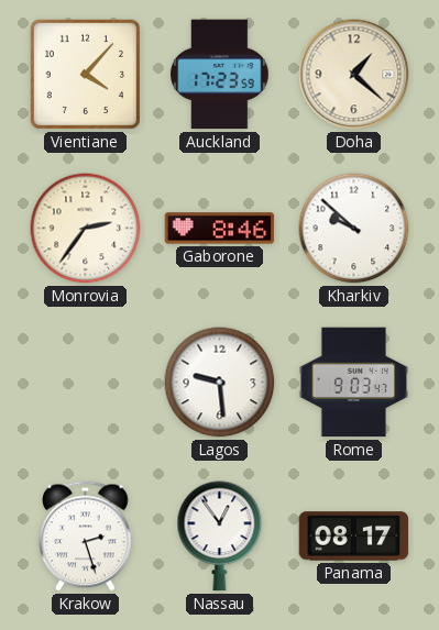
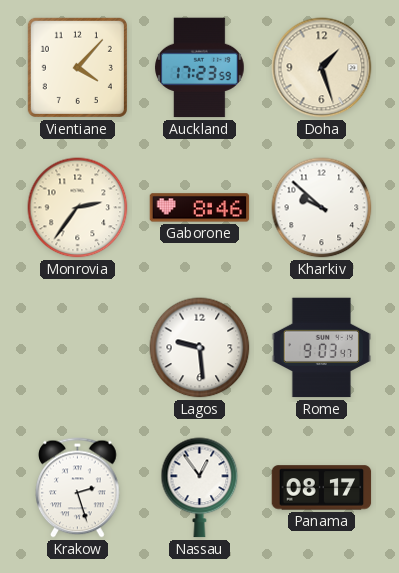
Doha: 1:22 -> 1:27
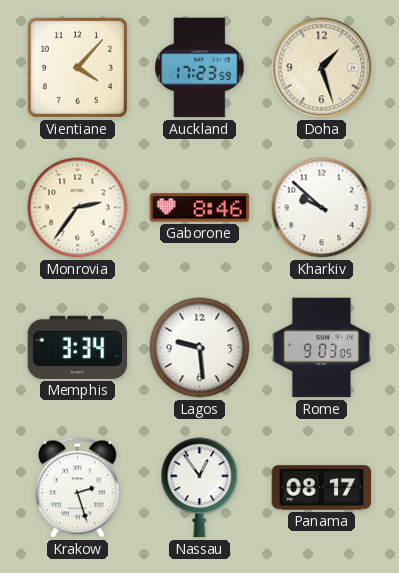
Memphis: none -> 3:34
Rome: 9:03:47 -> 9:03:05
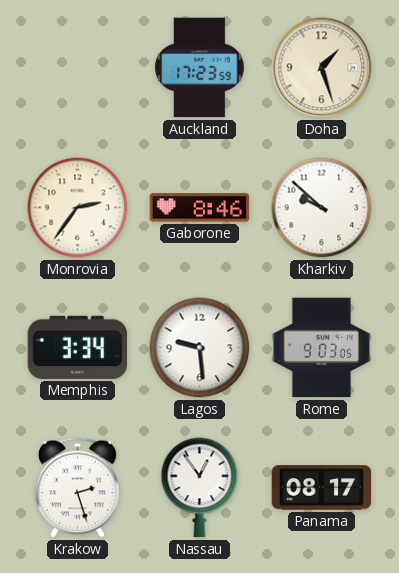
Vientiane: 4:07 -> none
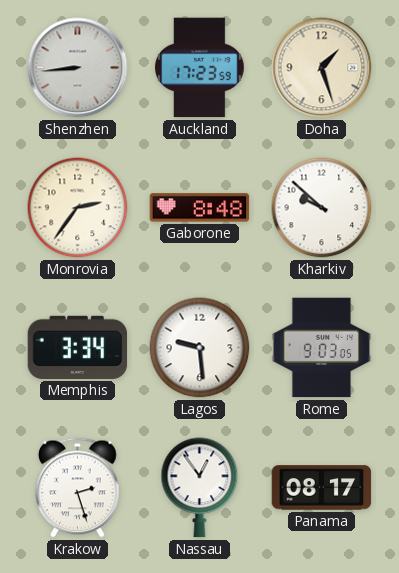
Shenzhen: none -> 8:44
Gaborone: 8:46 -> 8:48
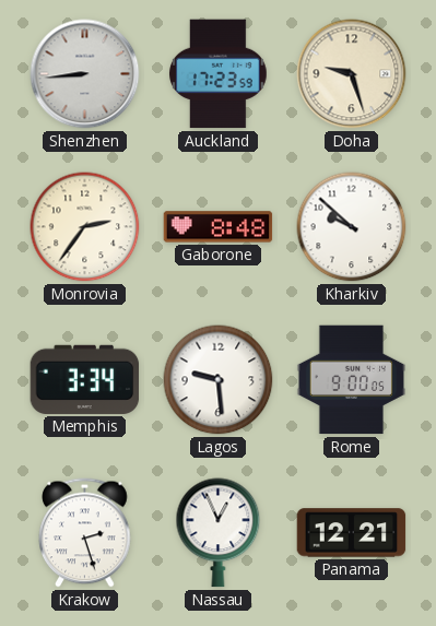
Doha: 1:27 -> 9:27
Rome: 9:03 -> 9:00
Nassau: 12:54 -> 12:56
Panama: 08:17 -> 12:21
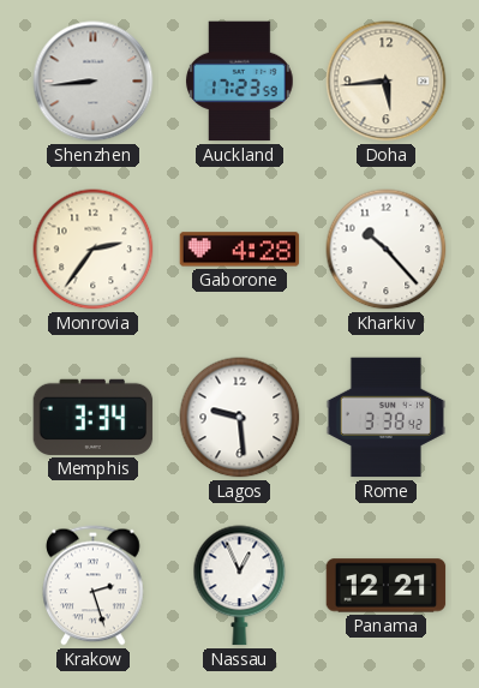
Doha: 9:27 -> 5:44
Gaborone: 8:48 -> 4:28
Kharkiv: 9:52 -> 10:23
Rome: 9:00 -> 3:38
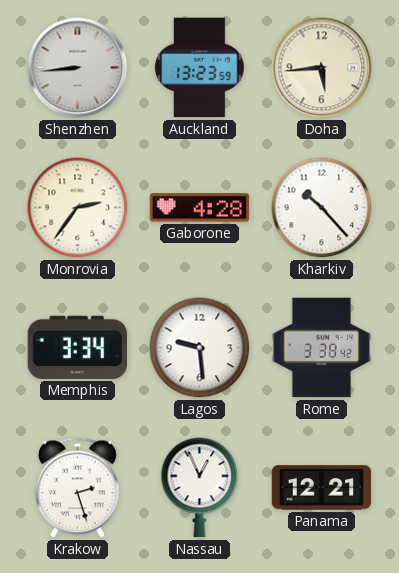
Auckland: 17:23 -> 13:23
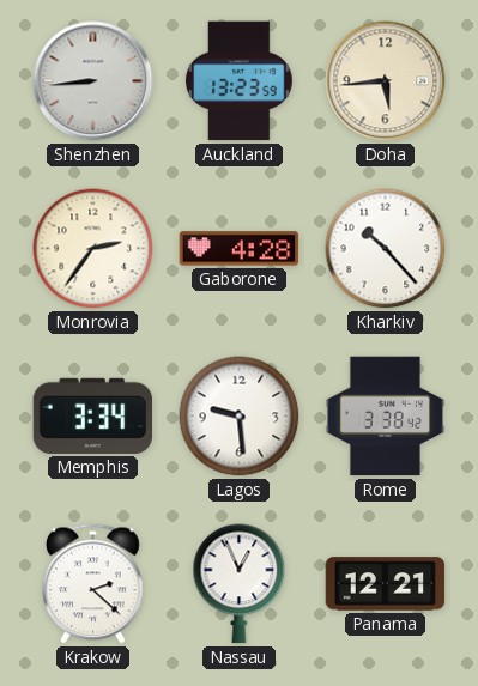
Krakow: 2:27 -> 2:22
